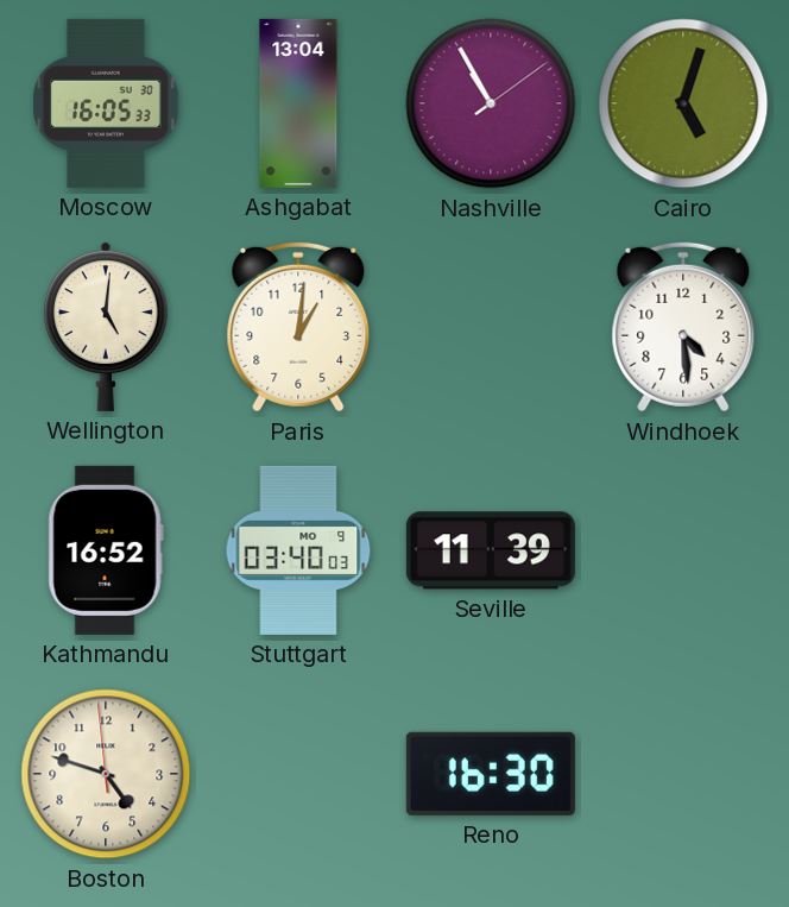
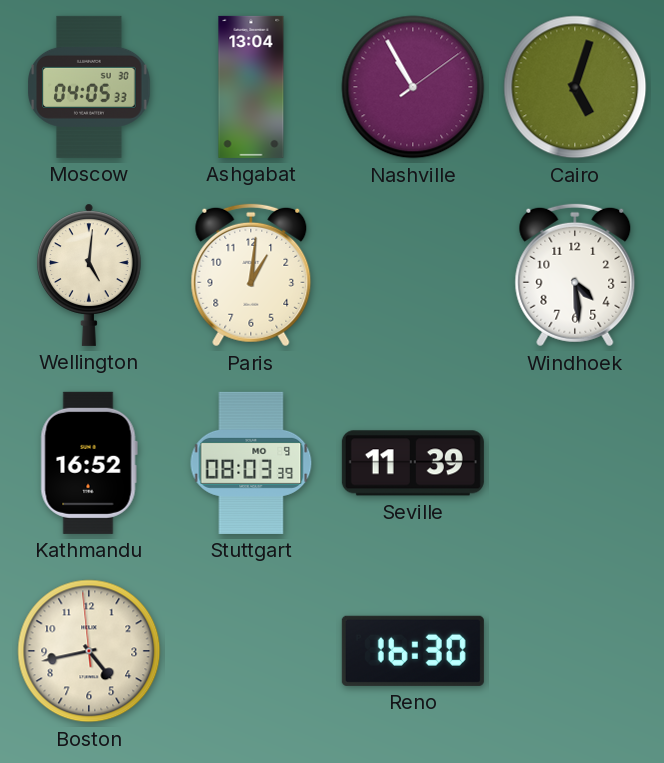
Moscow: 16:05 -> 04:05
Stuttgart: 03:40 -> 08:03
Boston: 4:47 -> 4:42
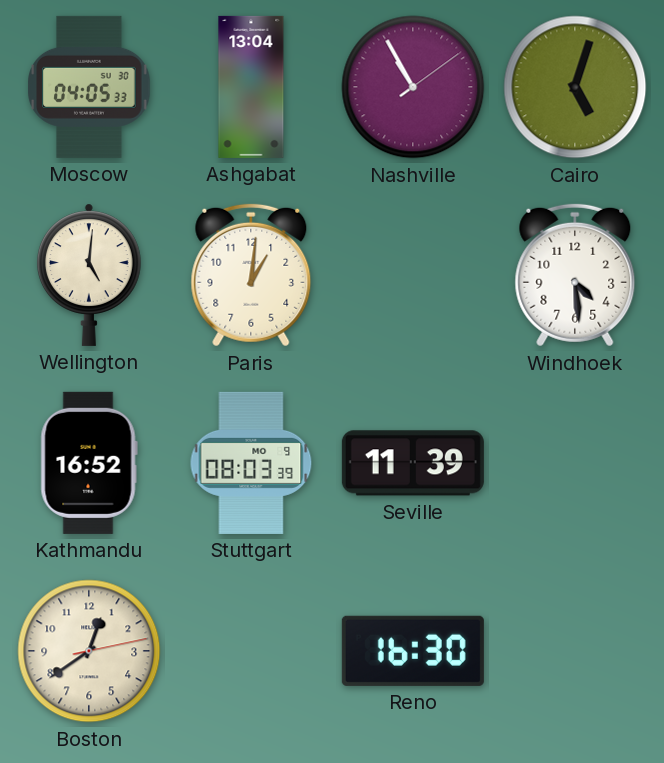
Boston: 4:42 -> 12:39
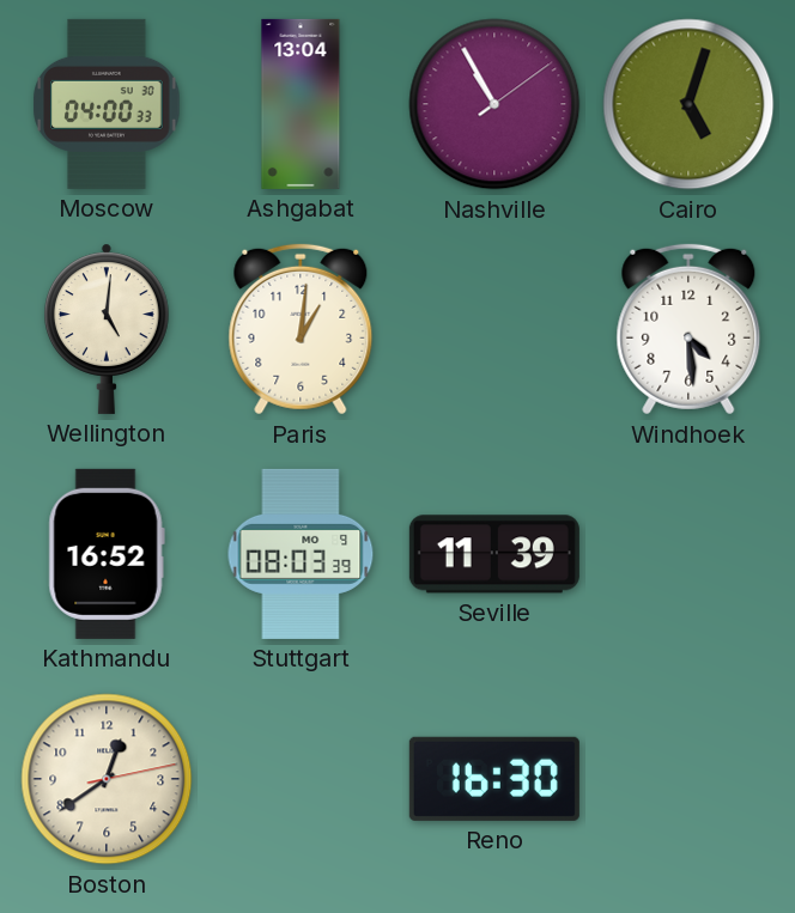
Moscow: 04:05 -> 04:00
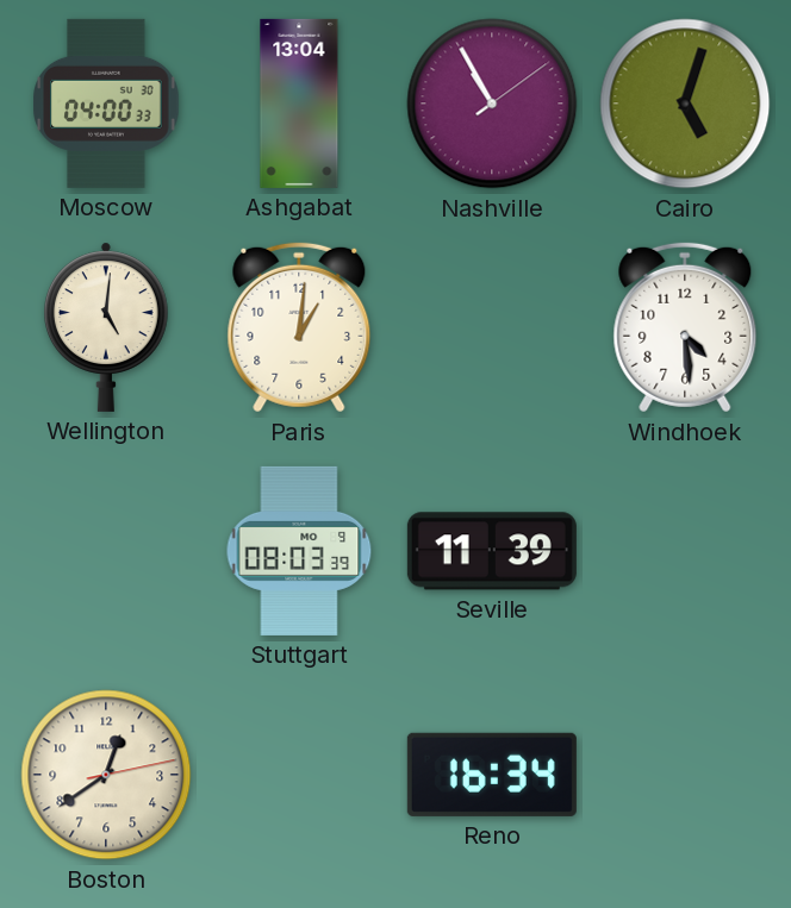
Kathmandu: 16:52 -> none
Reno: 16:30 -> 16:34
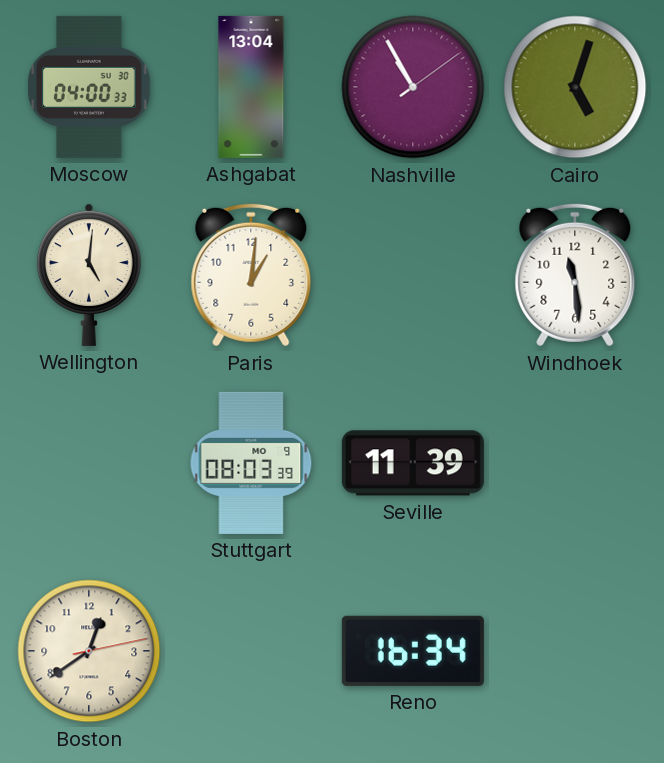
Windhoek: 4:29 -> 11:29
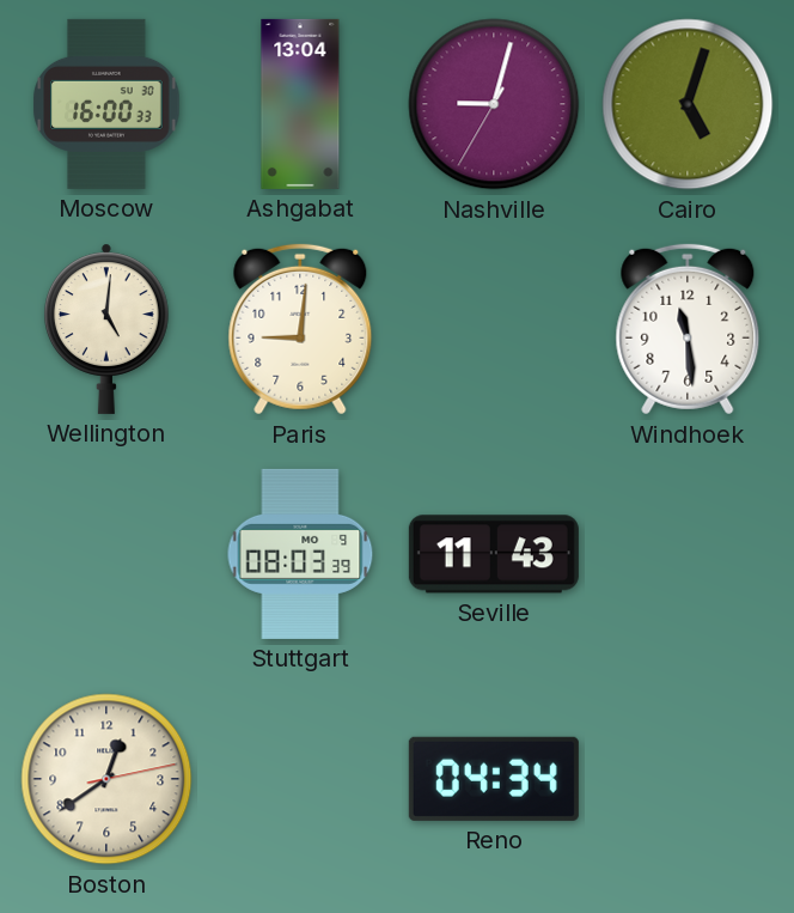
Moscow: 04:00 -> 16:00
Nashville: 10:55 -> 9:02
Paris: 1:01 -> 9:01
Seville: 11:39 -> 11:43
Reno: 16:34 -> 04:34
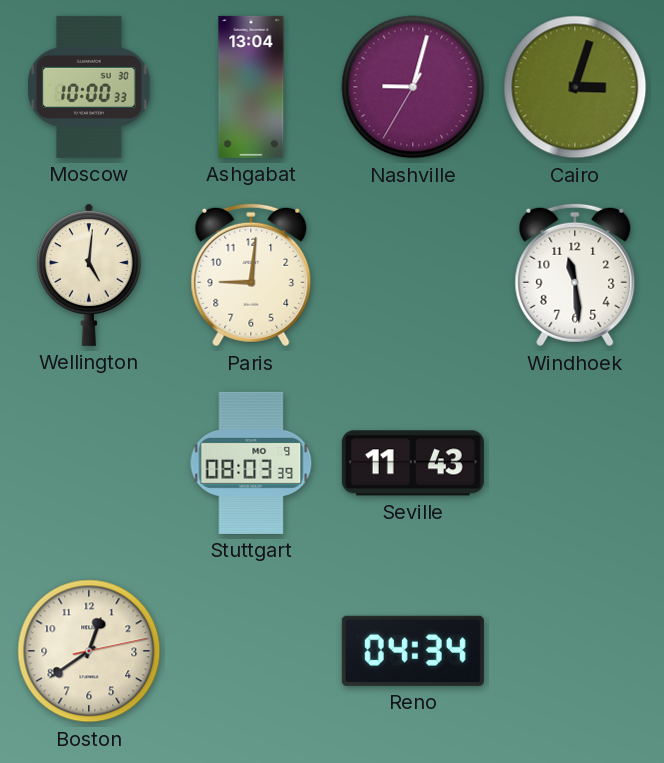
Moscow: 16:00 -> 10:00
Cairo: 5:03 -> 3:03
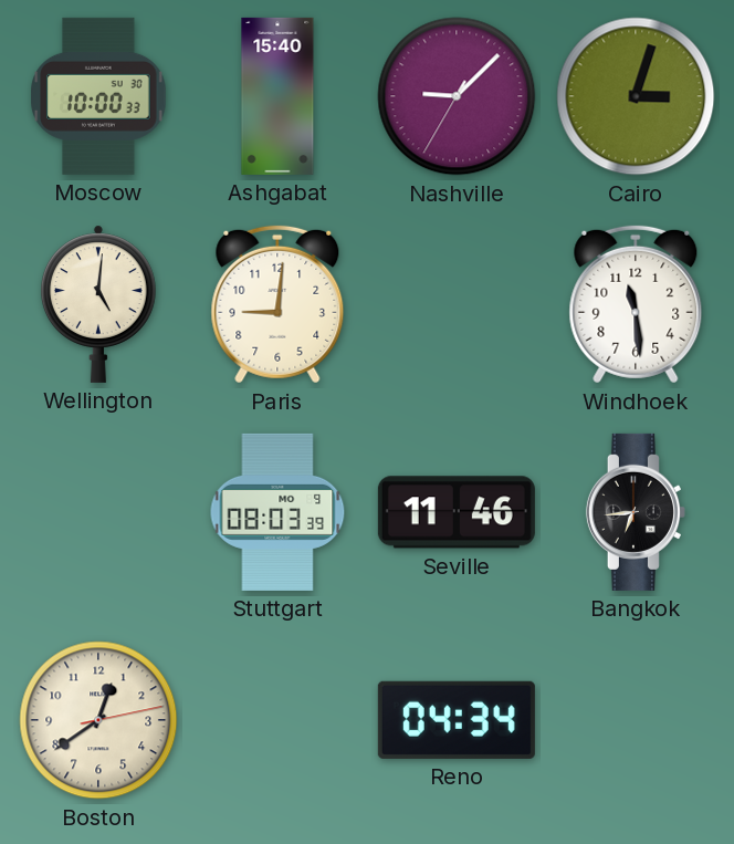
Ashgabat: 13:04 -> 15:40
Nashville: 9:02 -> 9:07
Seville: 11:43 -> 11:46
Bangkok: none -> 6:44
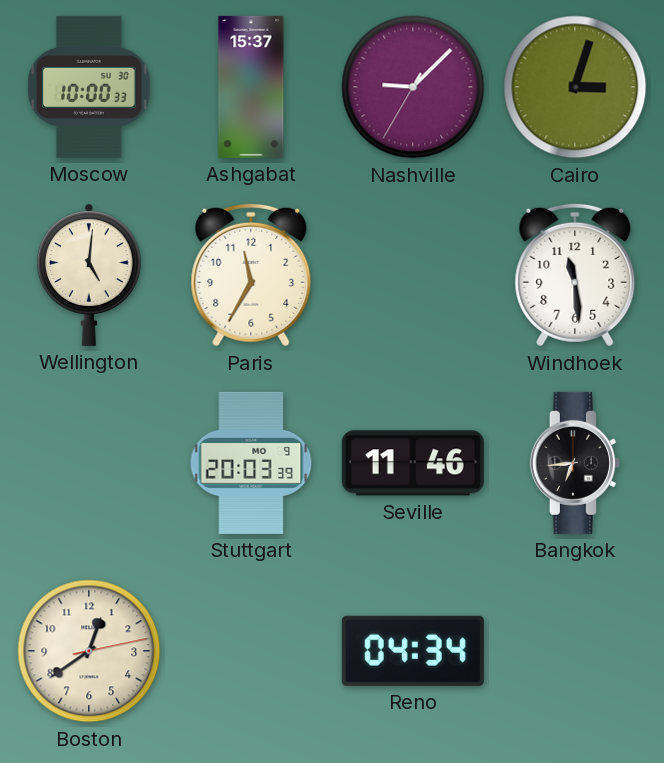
Ashgabat: 15:40 -> 15:37
Paris: 9:01 -> 11:35
Stuttgart: 08:03 -> 20:03
